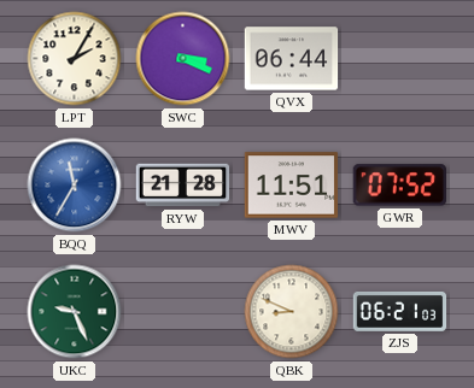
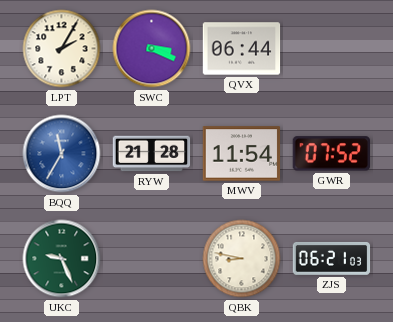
MWV: 11:51 -> 11:54
QBK: 8:49 -> 8:47
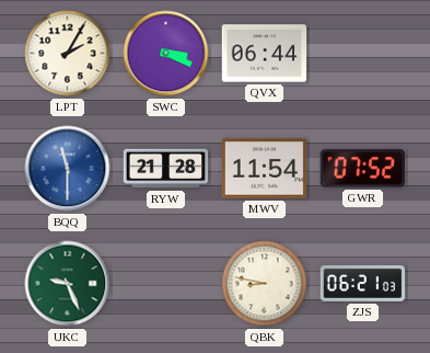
BQQ: 11:35 -> 11:30
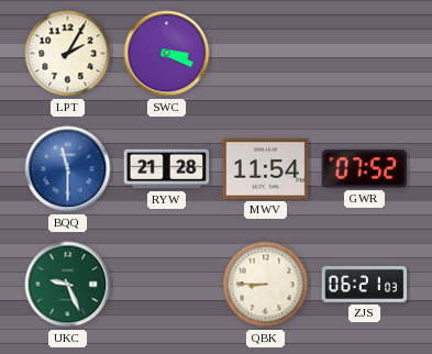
QVX: 06:44 -> none
QBK: 8:47 -> 8:45
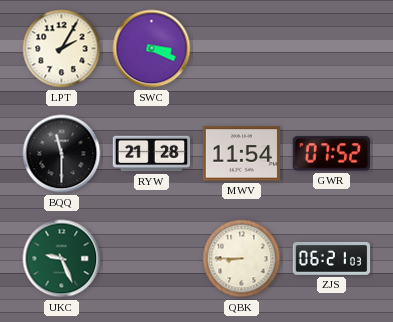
BQQ dial: blue -> black
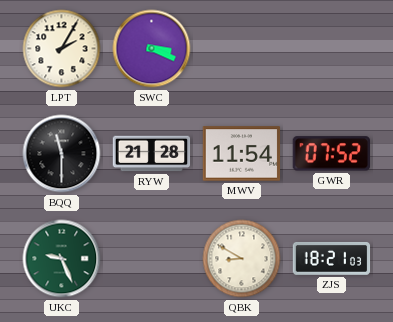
QBK: 8:45 -> 8:50
ZJS: 06:21 -> 18:21
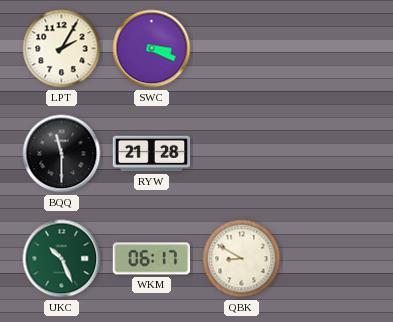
MWV: 11:54 -> none
GWR: 07:52 -> none
UKC: 9:26 -> 10:26
WKM: none -> 06:17
ZJS: 18:21 -> none
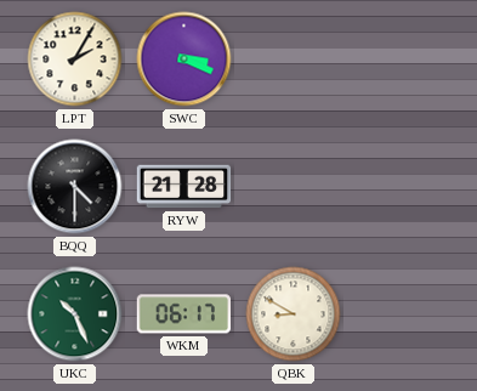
BQQ: 11:30 -> 4:30
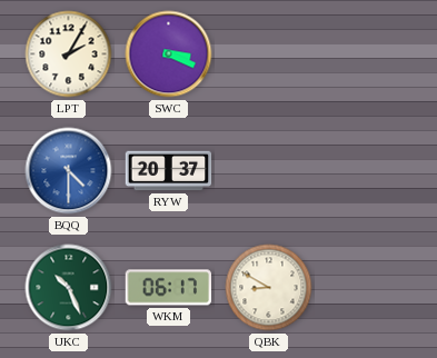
BQQ dial: black -> blue
RYW: 21:28 -> 20:37
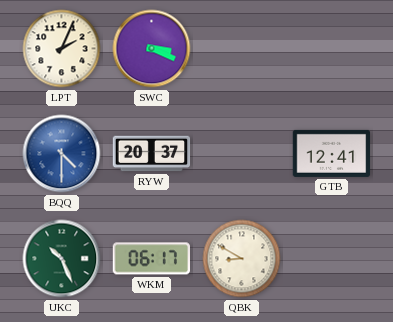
LPT: 2:05 -> 2:04
GTB: none -> 12:41
